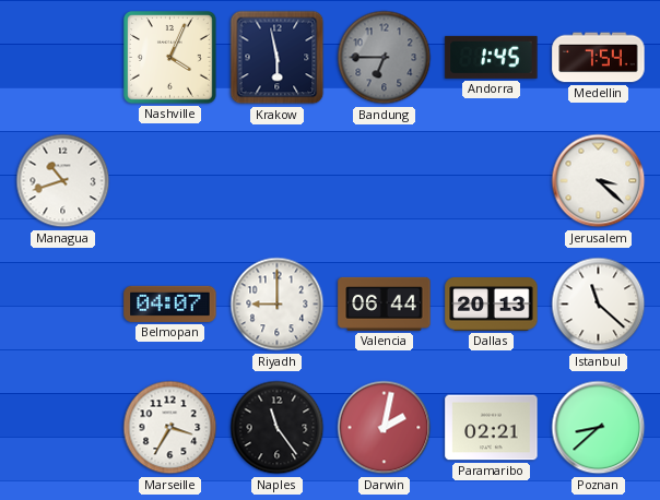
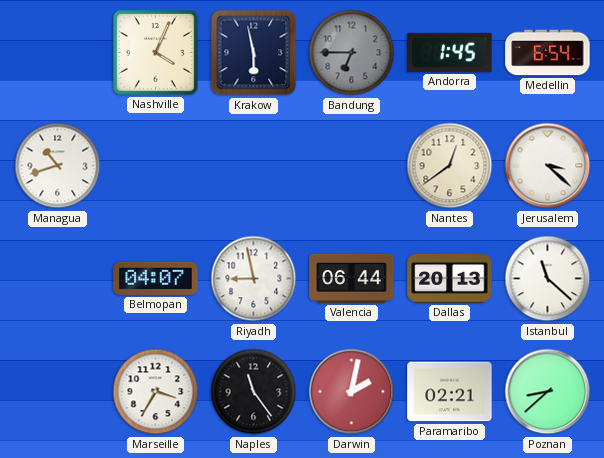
Medellin: 7:54 -> 6:54
Nantes: none -> 12:39
Riyadh: 9:00 -> 8:58
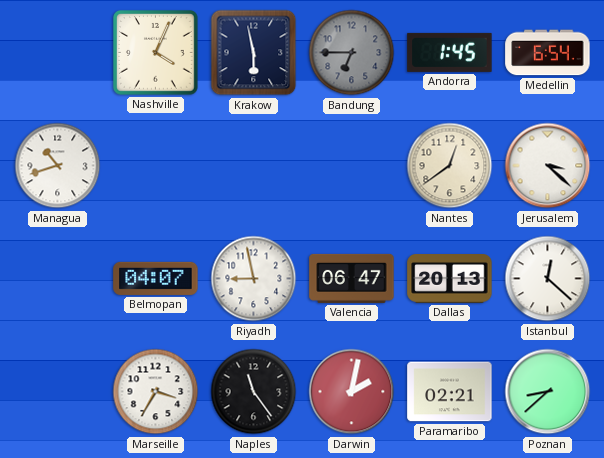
Valencia: 06:44 -> 06:47
Istanbul: 11:22 -> 12:22
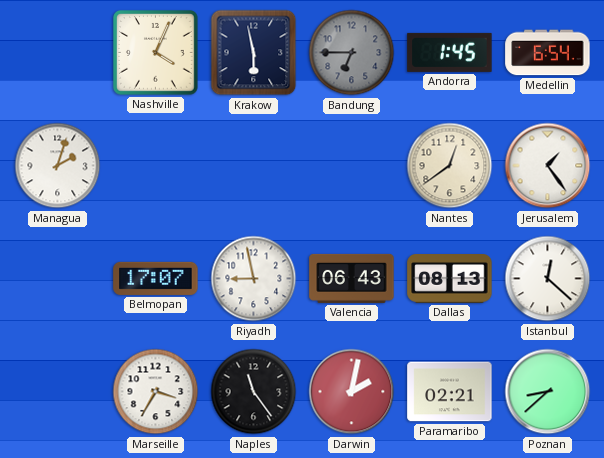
Managua: 10:42 -> 2:03
Jerusalem: 3:22 -> 1:24
Belmopan: 04:07 -> 17:07
Valencia: 06:47 -> 06:43
Dallas: 20:13 -> 08:13
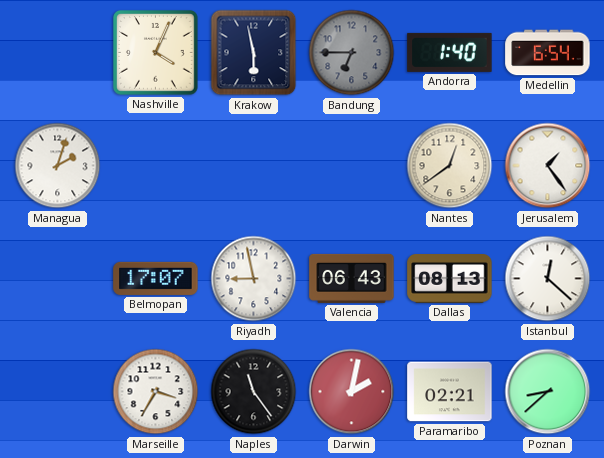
Andorra: 1:45 -> 1:40
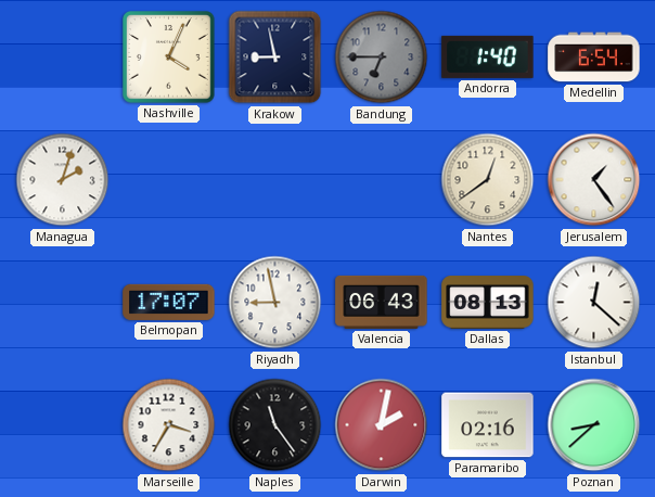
Krakow: 5:58 -> 8:58
Paramaribo: 02:21 -> 02:16
